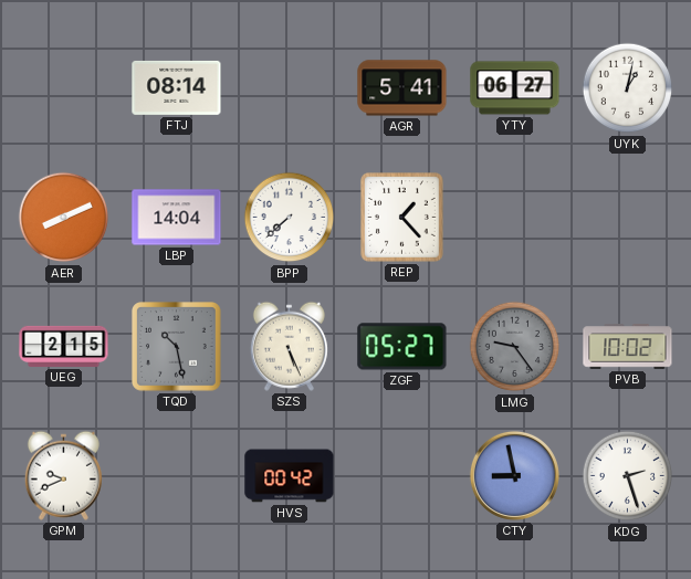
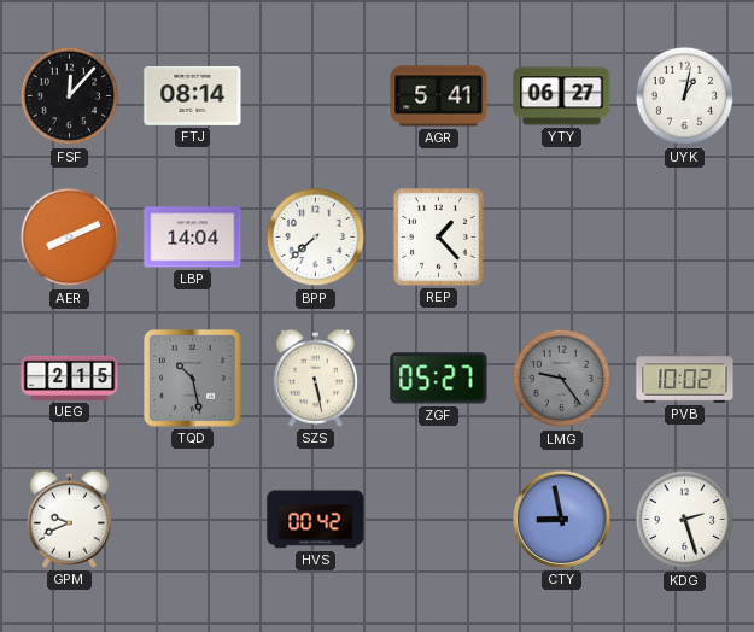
FSF: none -> 12:07
SZS: 5:26 -> 5:28
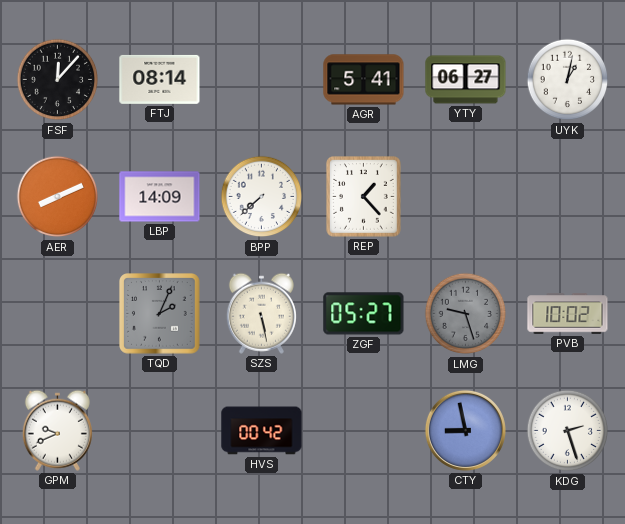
LBP: 14:04 -> 14:09
UEG: 2:15 -> none
TQD: 10:28 -> 2:04
LMG: 9:24 -> 9:27
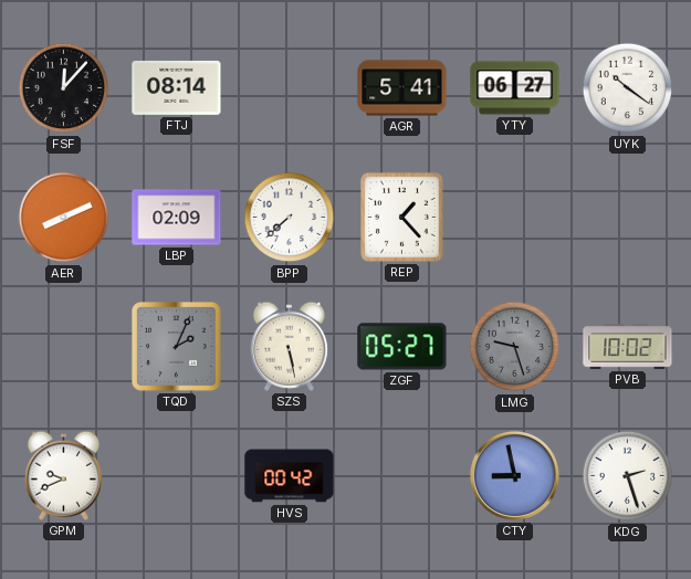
UYK: 1:02 -> 10:21
LBP: 14:09 -> 02:09
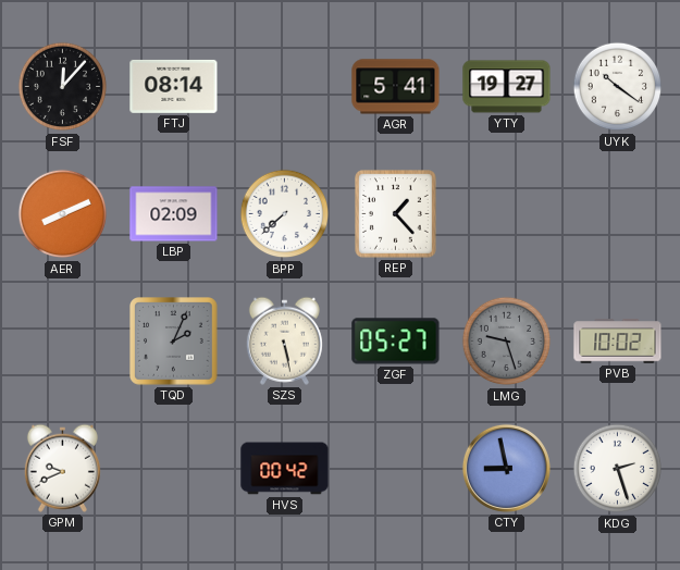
YTY: 06:27 -> 19:27
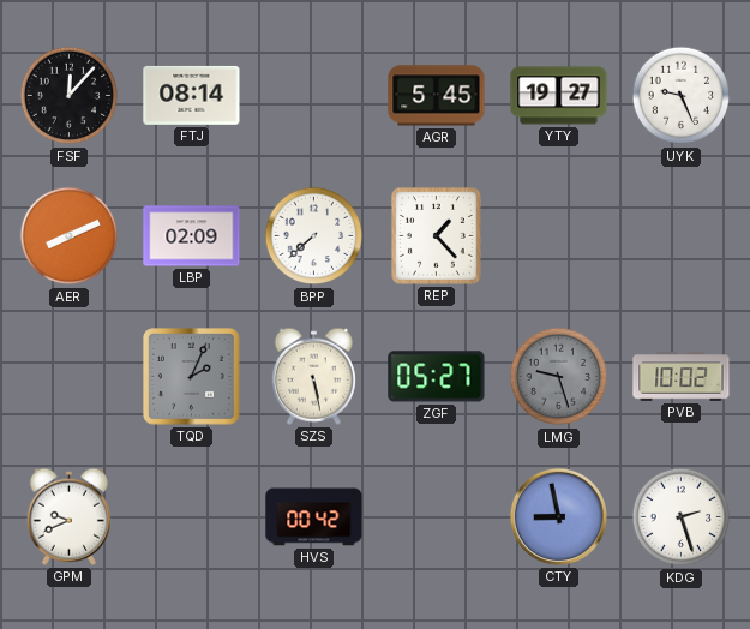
AGR: 5:41 -> 5:45
UYK: 10:21 -> 9:26
